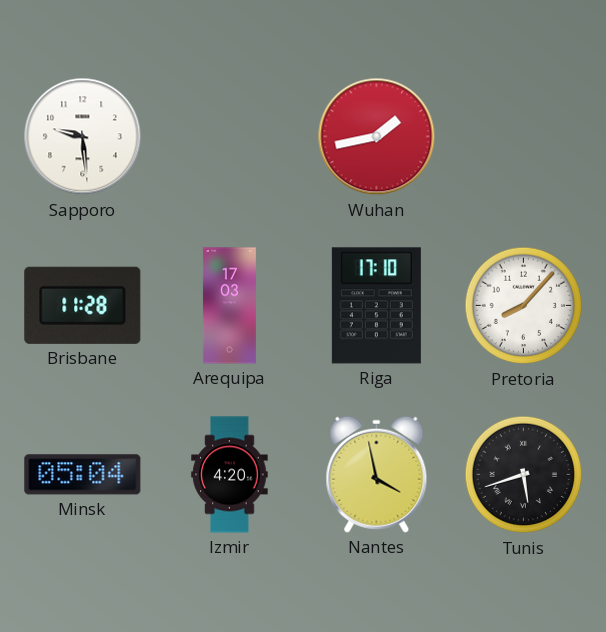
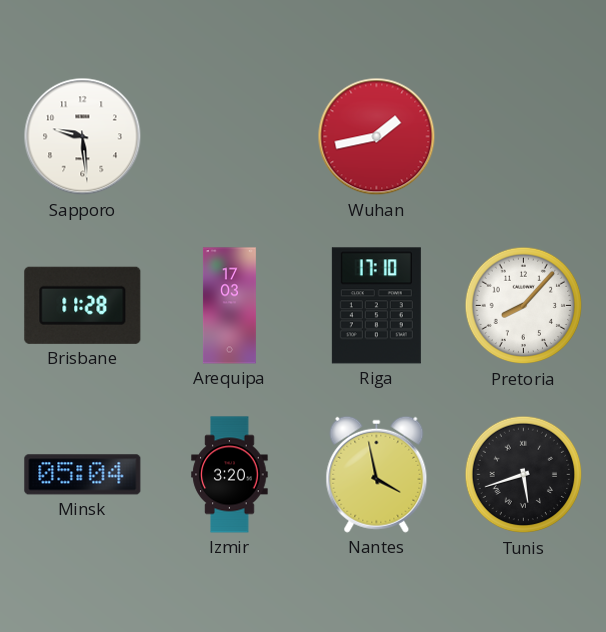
Izmir: 4:20 -> 3:20
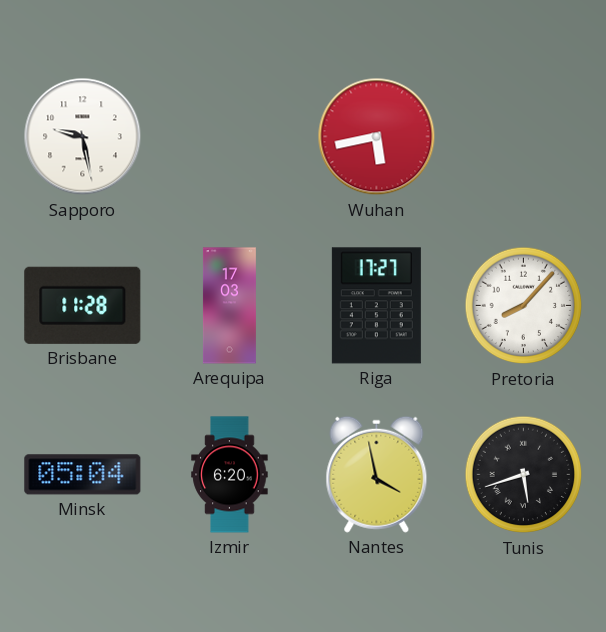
Sapporo: 9:29 -> 9:28
Wuhan: 1:43 -> 5:43
Riga: 17:10 -> 17:27
Izmir: 3:20 -> 6:20
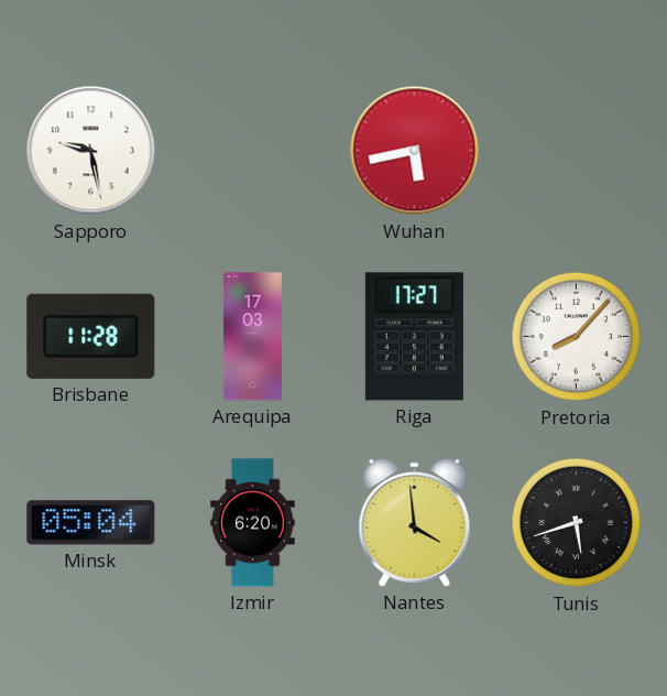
Nantes: 3:58 -> 3:59
